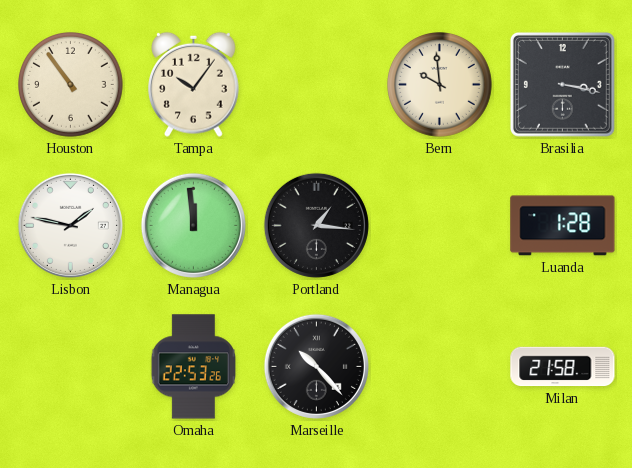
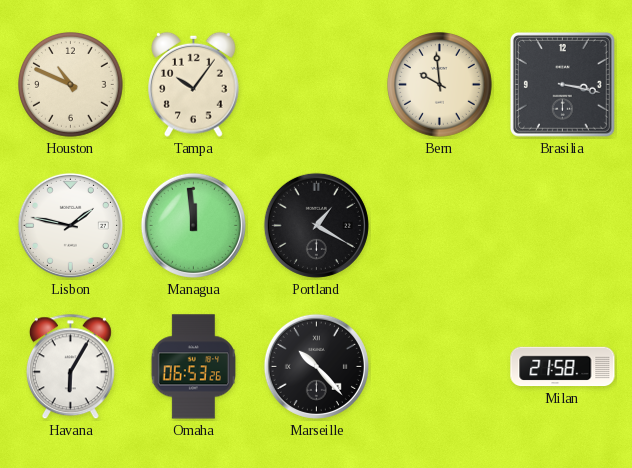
Houston: 10:54 -> 10:49
Portland: 1:16 -> 1:20
Luanda: 1:28 -> none
Havana: none -> 6:05
Omaha: 22:53 -> 06:53
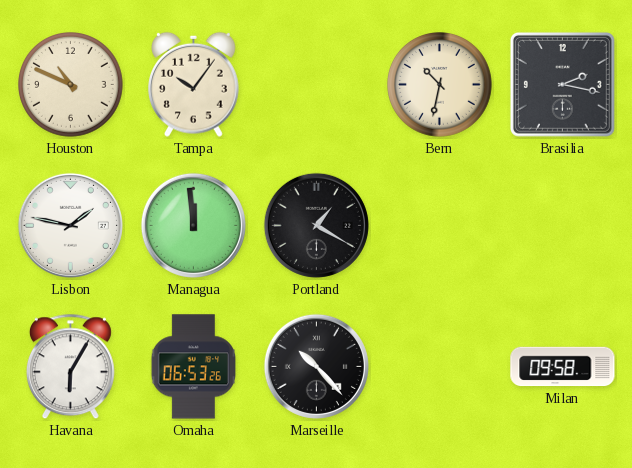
Bern: 9:59 -> 10:32
Brasilia: 3:17 -> 2:17
Milan: 21:58 -> 09:58
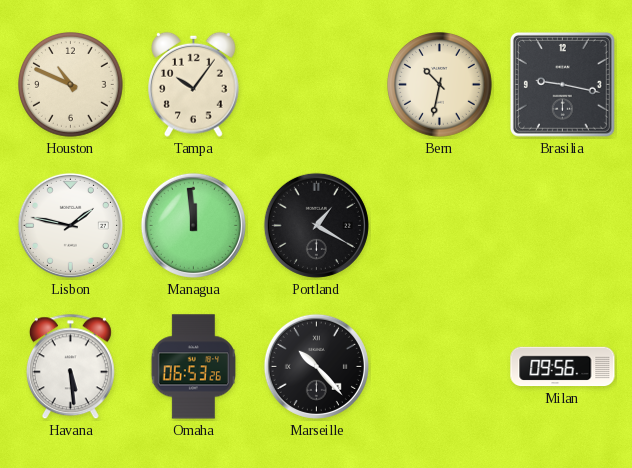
Brasilia: 2:17 -> 9:17
Havana: 6:05 -> 5:29
Milan: 09:58 -> 09:56
